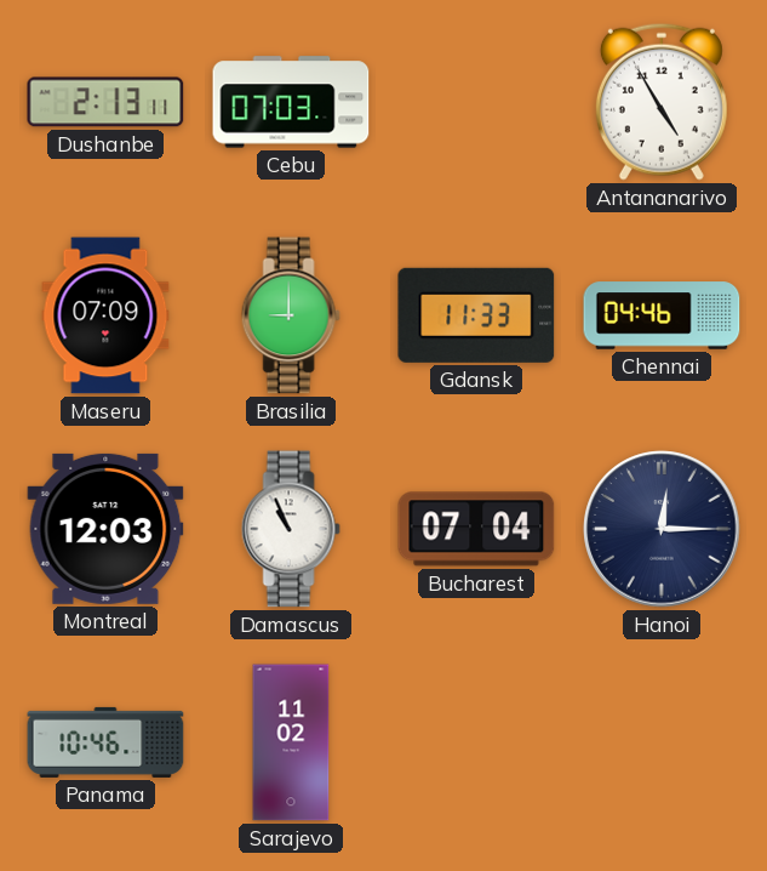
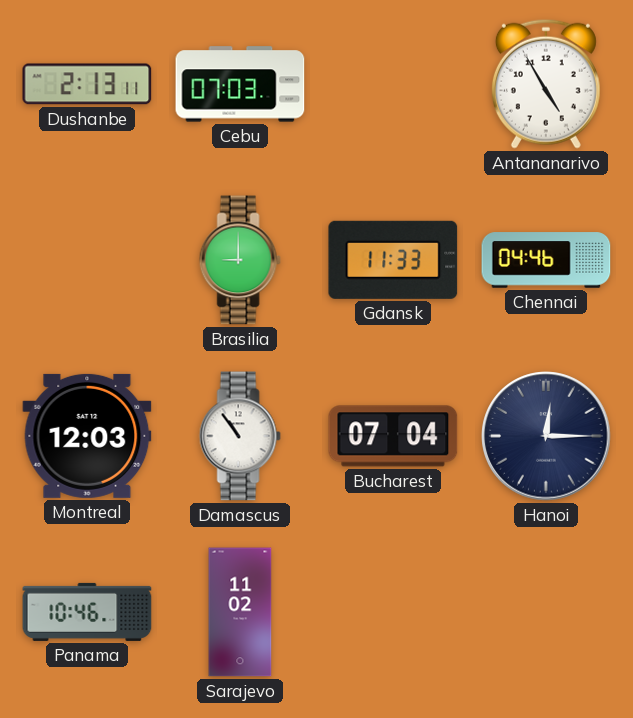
Maseru: 07:09 -> none
Damascus: 10:56 -> 10:54
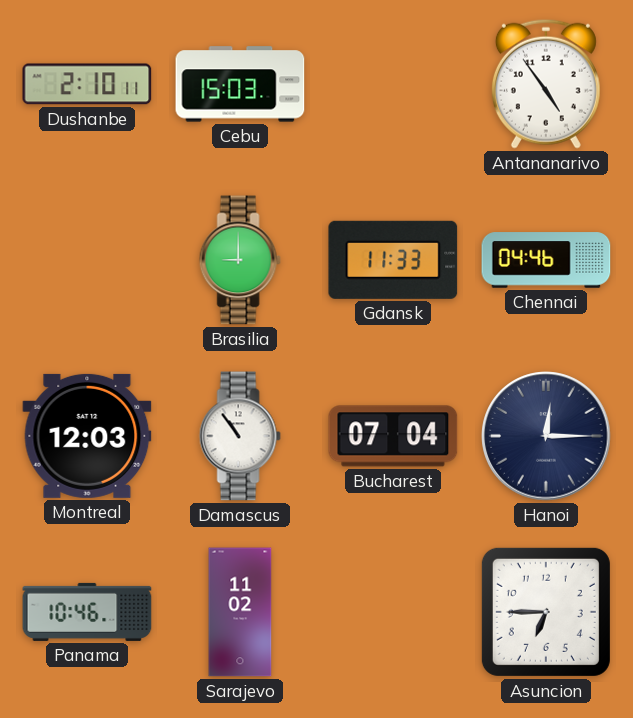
Dushanbe: 2:13 -> 2:10
Cebu: 07:03 -> 15:03
Antananarivo: 4:55 -> 4:54
Asuncion: none -> 6:45
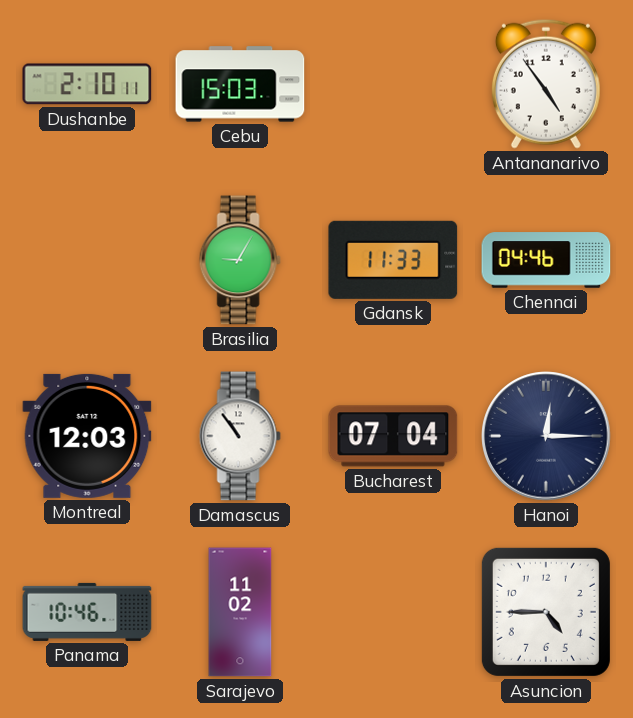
Brasilia: 9:00 -> 9:05
Asuncion: 6:45 -> 4:45
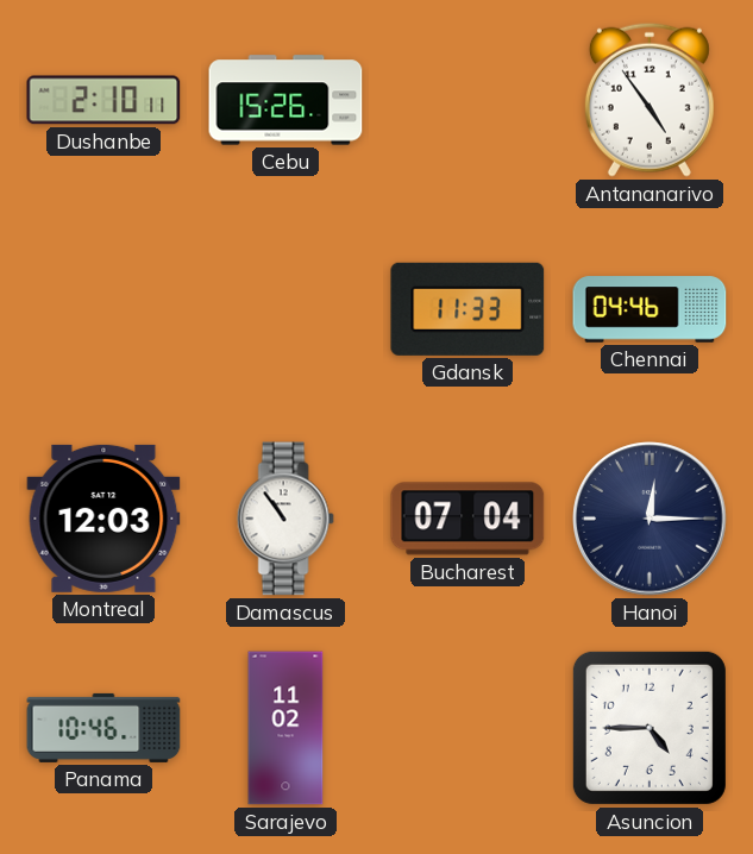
Cebu: 15:03 -> 15:26
Brasilia: 9:05 -> none
